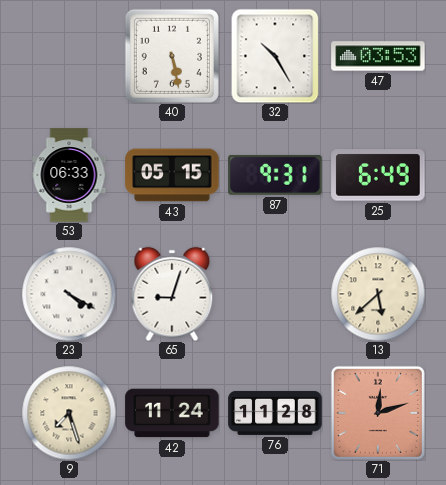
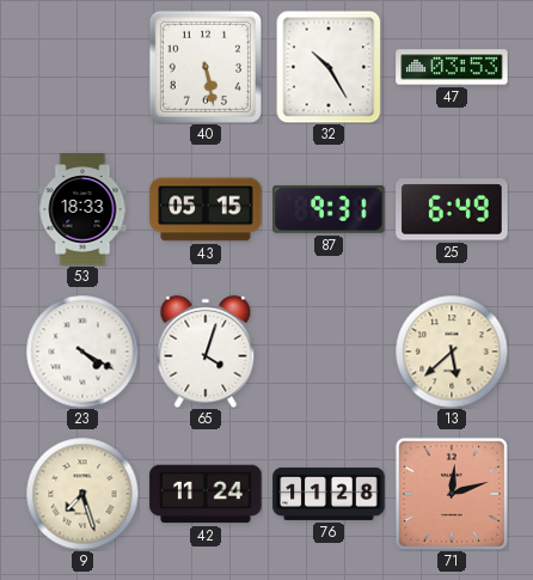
53: 06:33 -> 18:33
65: 9:03 -> 4:03
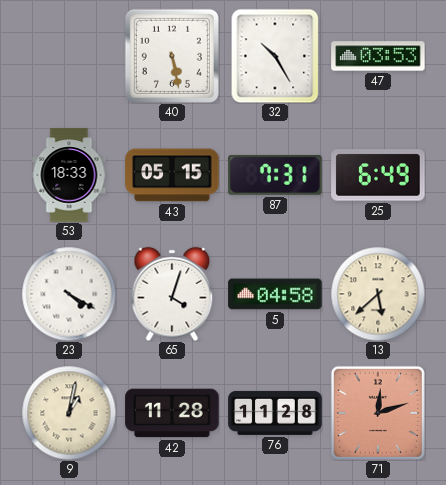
87: 9:31 -> 7:31
5: none -> 04:58
9: 7:27 -> 1:02
42: 11:24 -> 11:28
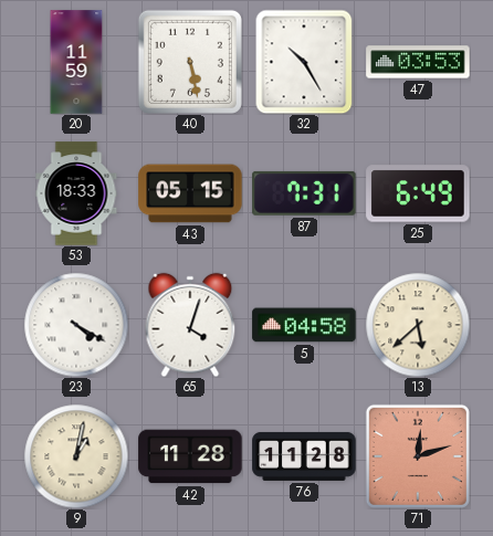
20: none -> 11:59
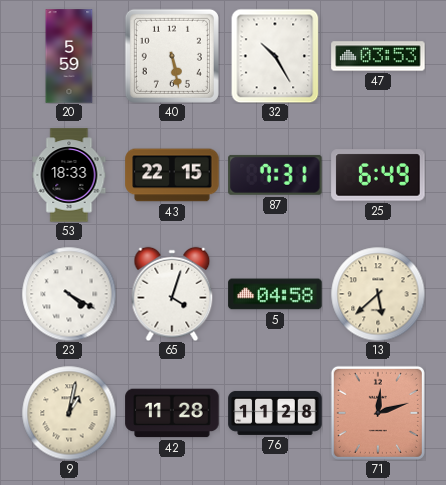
20: 11:59 -> 5:59
43: 05:15 -> 22:15
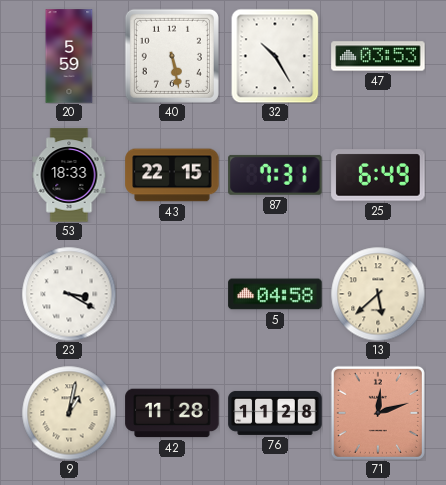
23: 4:20 -> 3:20
65: 4:03 -> none
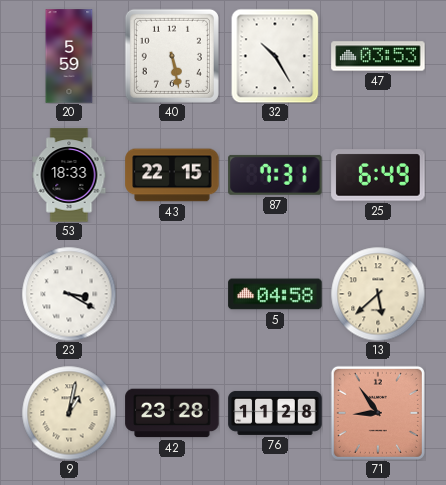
42: 11:28 -> 23:28
71: 12:12 -> 8:54
